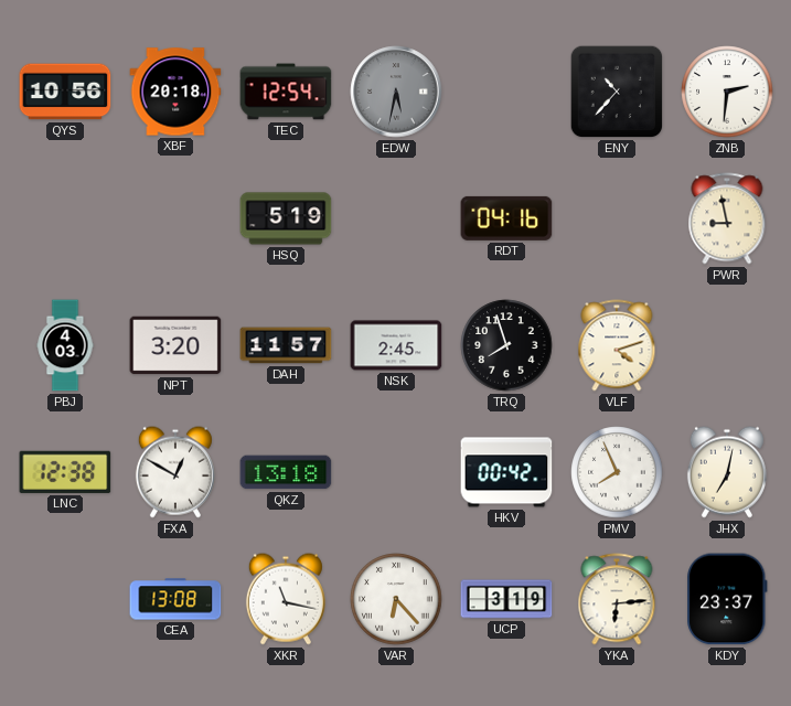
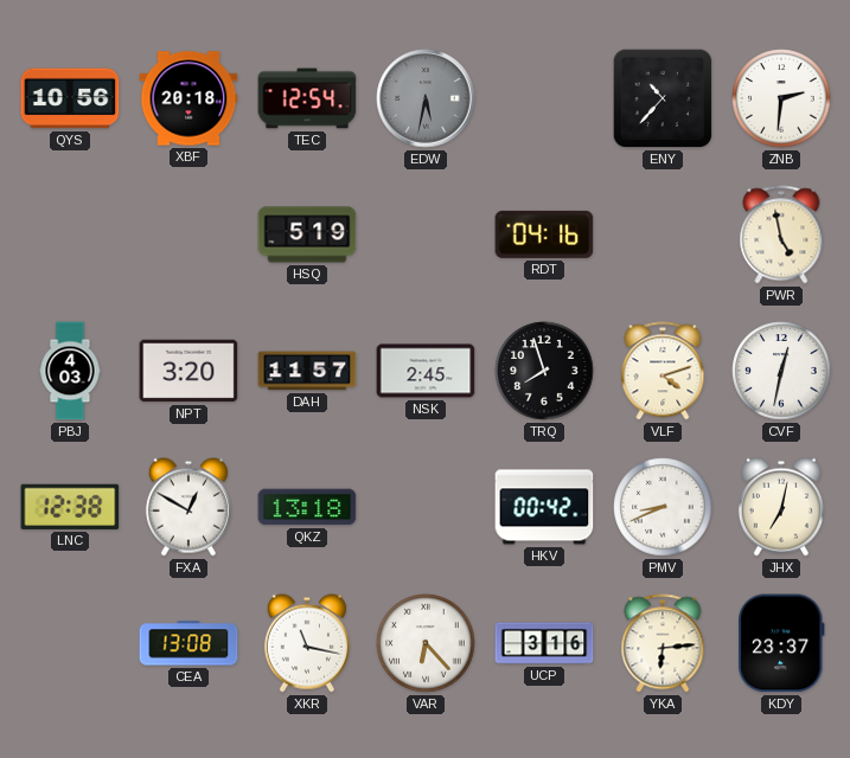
PWR: 8:58 -> 4:58
CVF: none -> 12:32
PMV: 7:56 -> 8:41
UCP: 3:19 -> 3:16
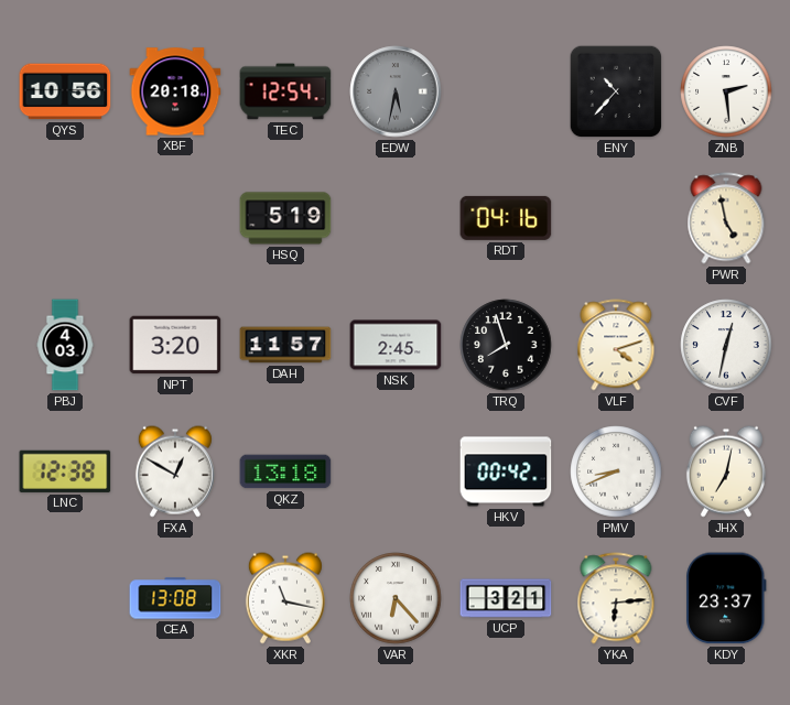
ZNB: 2:31 -> 2:29
UCP: 3:16 -> 3:21
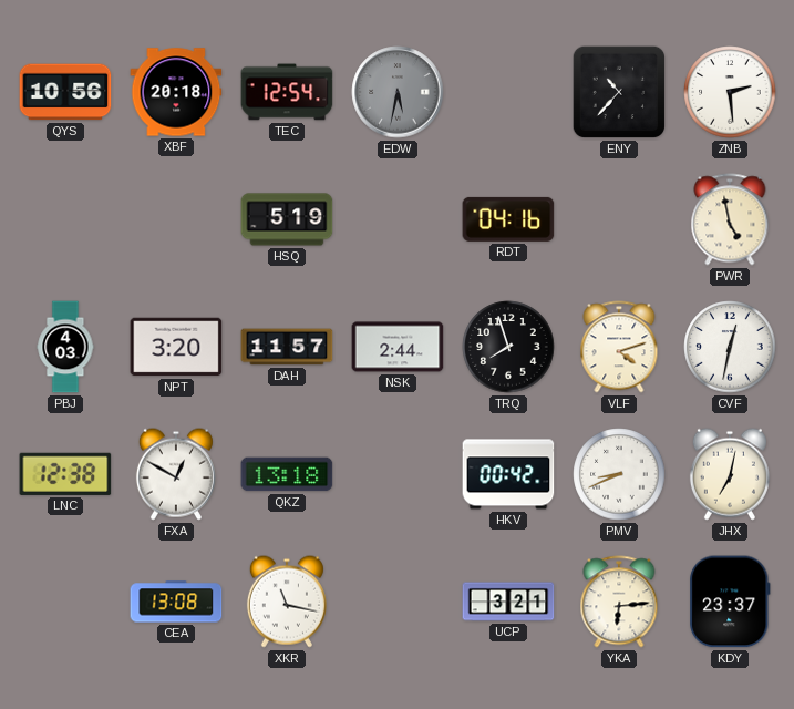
NSK: 2:45 -> 2:44
VAR: 6:23 -> none
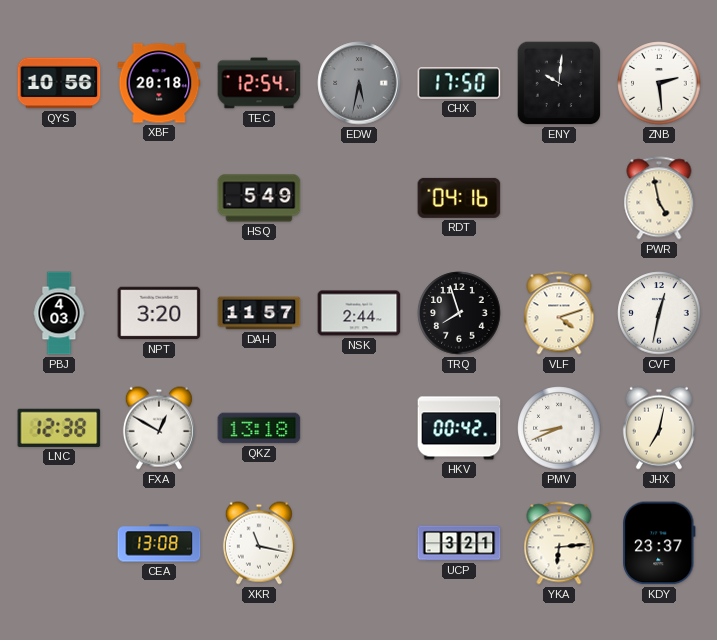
CHX: none -> 17:50
ENY: 10:37 -> 10:01
HSQ: 5:19 -> 5:49
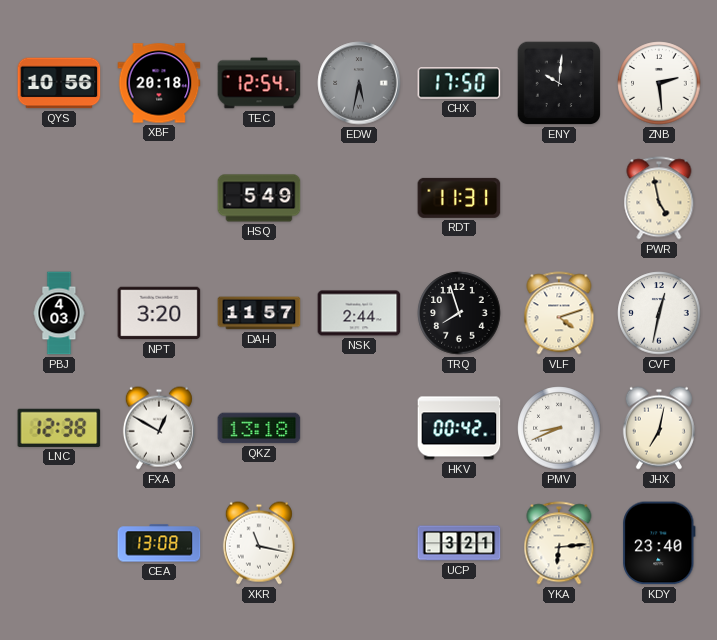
RDT: 04:16 -> 11:31
KDY: 23:37 -> 23:40
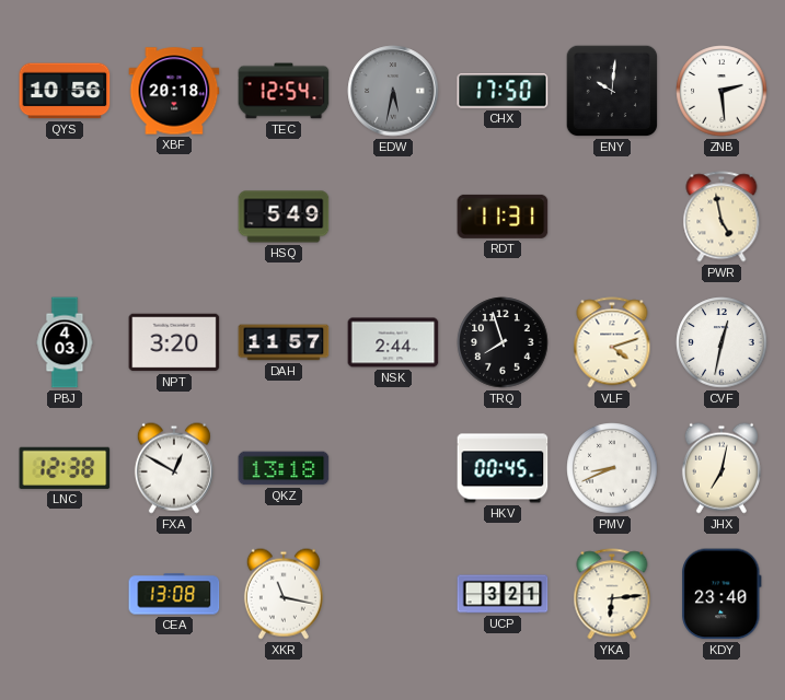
HKV: 00:42 -> 00:45
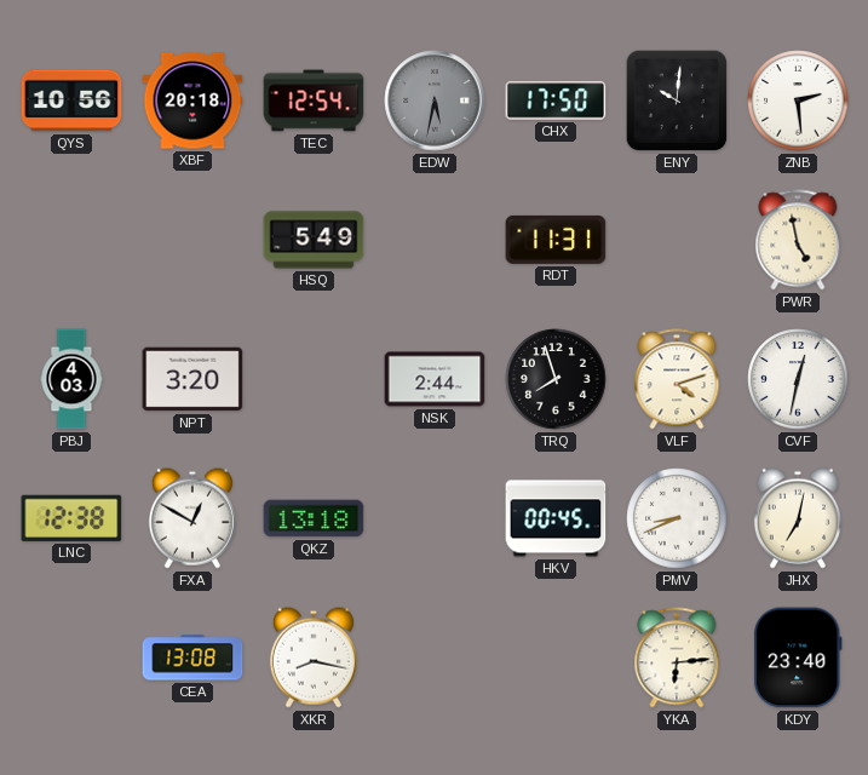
DAH: 11:57 -> none
XKR: 11:17 -> 8:17
UCP: 3:21 -> none
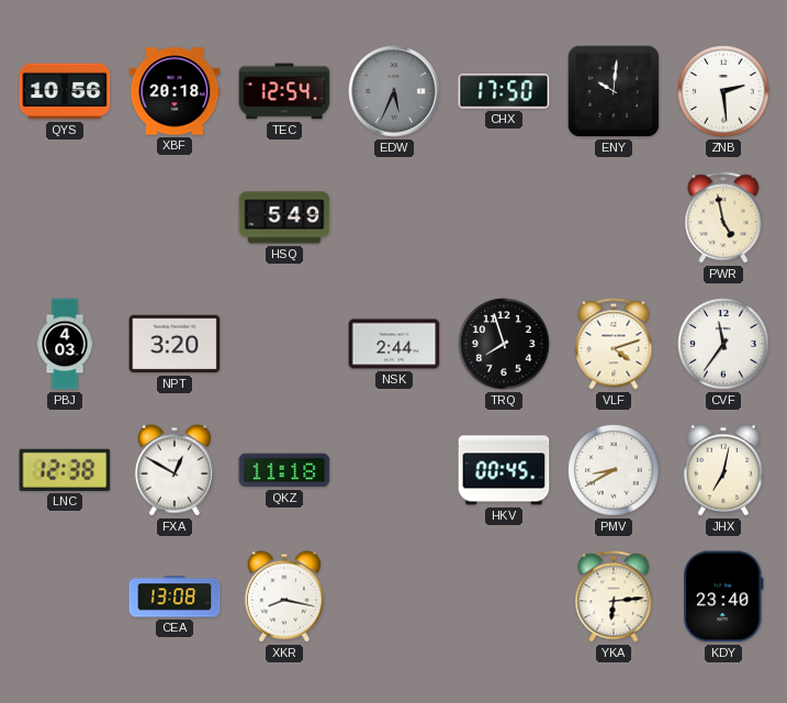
EDW: 5:32 -> 5:34
RDT: 11:31 -> none
CVF: 12:32 -> 11:36
QKZ: 13:18 -> 11:18
PMV: 8:41 -> 8:40
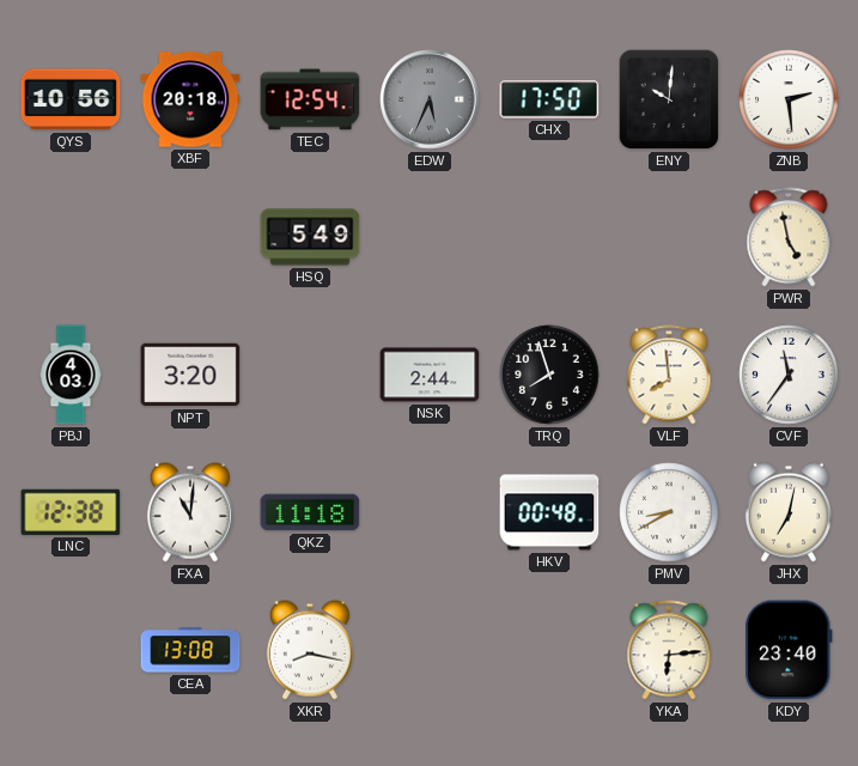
VLF: 4:12 -> 7:59
FXA: 12:50 -> 11:01
HKV: 00:45 -> 00:48
